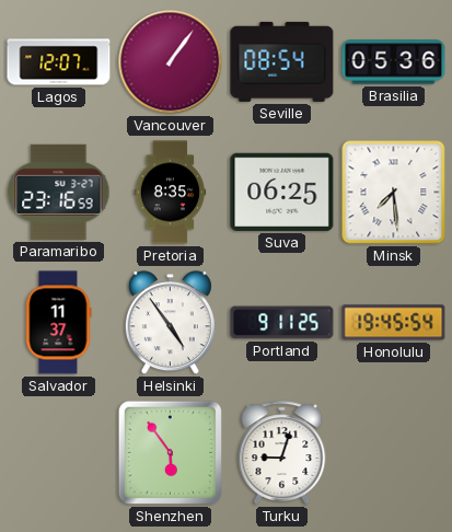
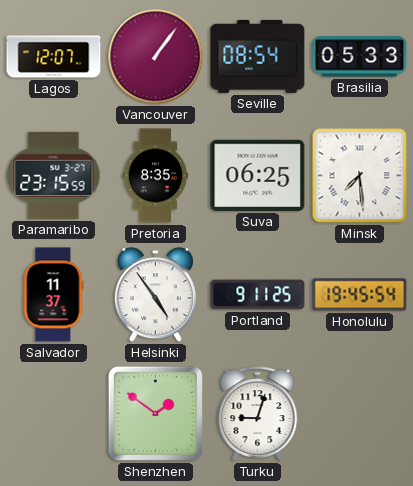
Brasilia: 05:36 -> 05:33
Paramaribo: 23:16 -> 23:15
Shenzhen: 5:54 -> 1:51
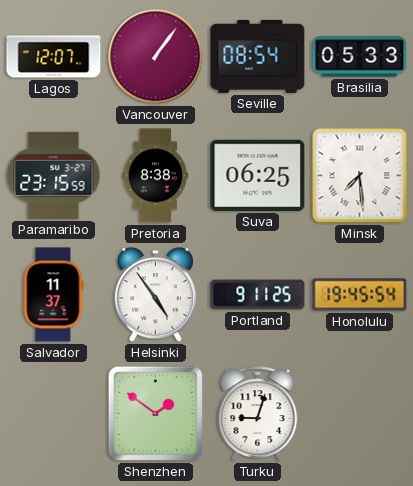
Pretoria: 8:35 -> 8:38
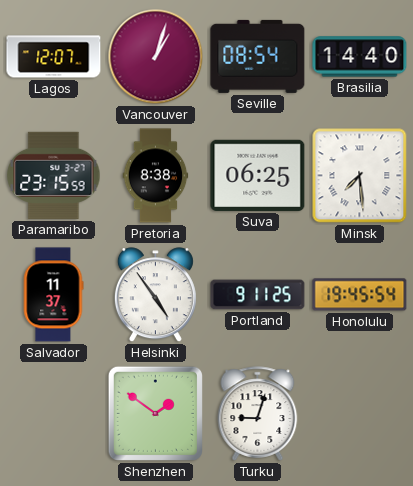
Vancouver: 1:06 -> 1:03
Brasilia: 05:33 -> 14:40
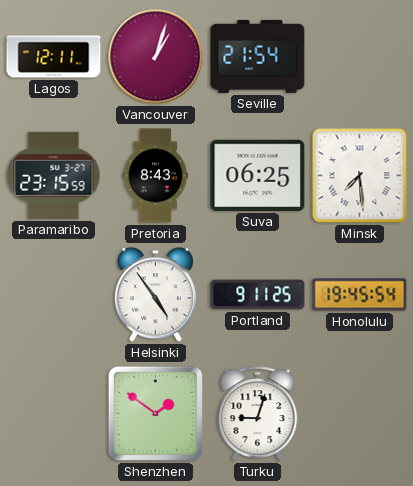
Lagos: 12:07 -> 12:11
Seville: 08:54 -> 21:54
Brasilia: 14:40 -> none
Pretoria: 8:38 -> 8:43
Salvador: 11:37 -> none
